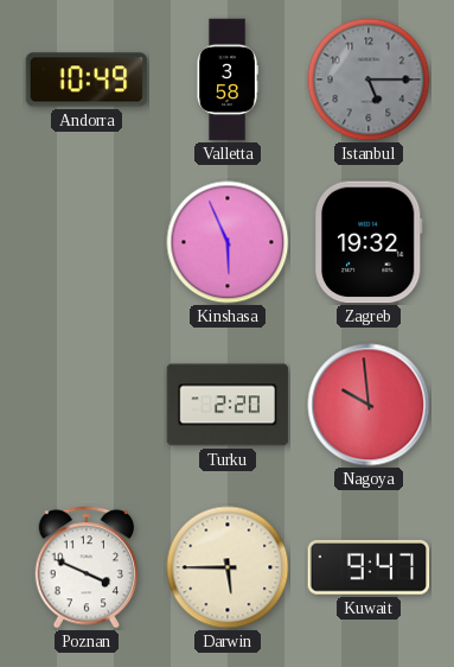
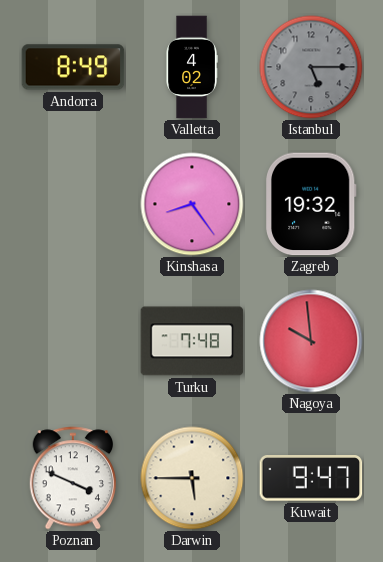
Andorra: 10:49 -> 8:49
Valletta: 3:58 -> 4:02
Kinshasa: 5:56 -> 8:24
Turku: 2:20 -> 7:48
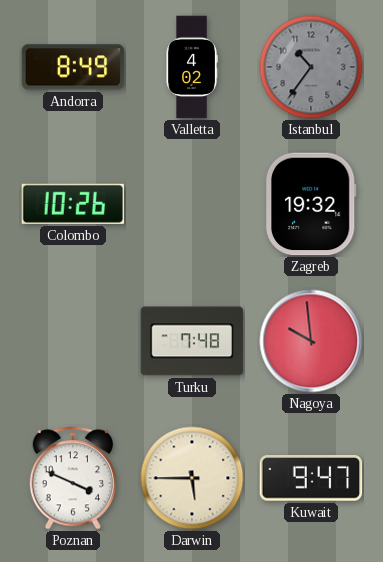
Istanbul: 5:15 -> 10:36
Colombo: none -> 10:26
Kinshasa: 8:24 -> none
